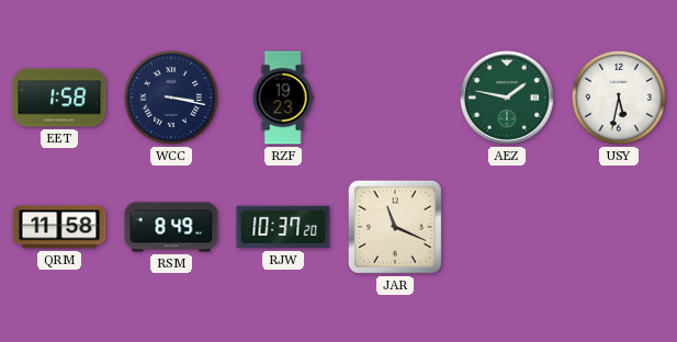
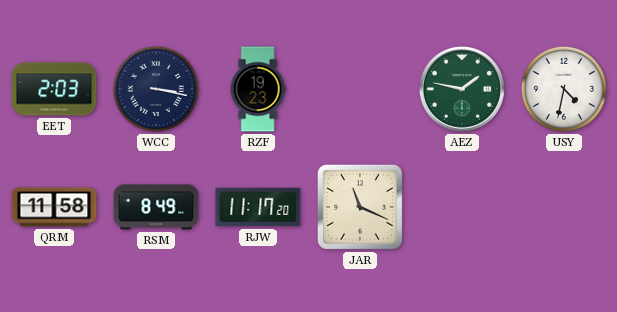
EET: 1:58 -> 2:03
USY: 5:32 -> 4:32
RJW: 10:37 -> 11:17
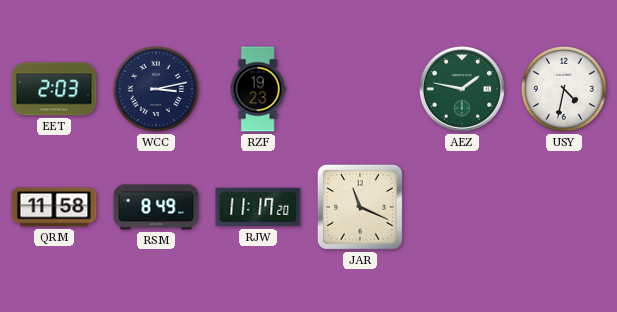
WCC: 3:17 -> 3:13
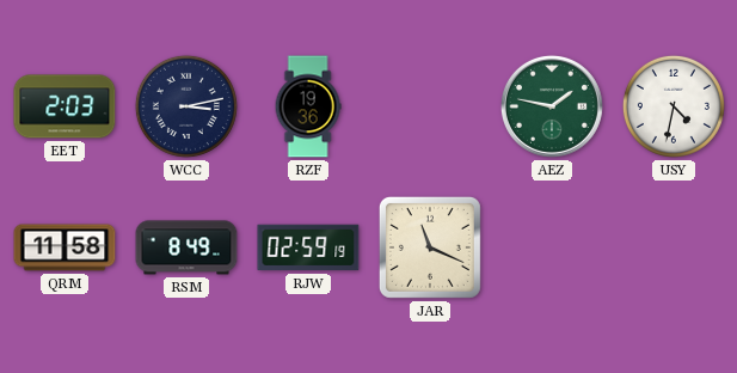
RZF: 19:23 -> 19:36
RJW: 11:17 -> 02:59
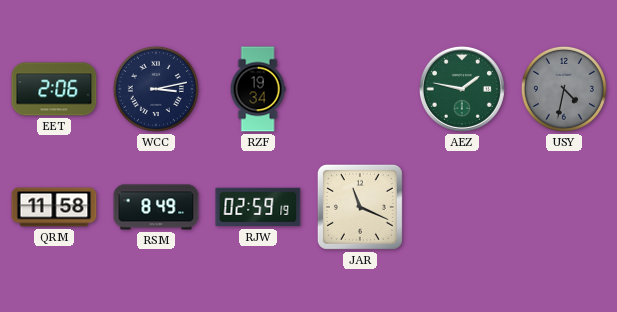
EET: 2:03 -> 2:06
RZF: 19:36 -> 19:34
USY dial: white -> grey
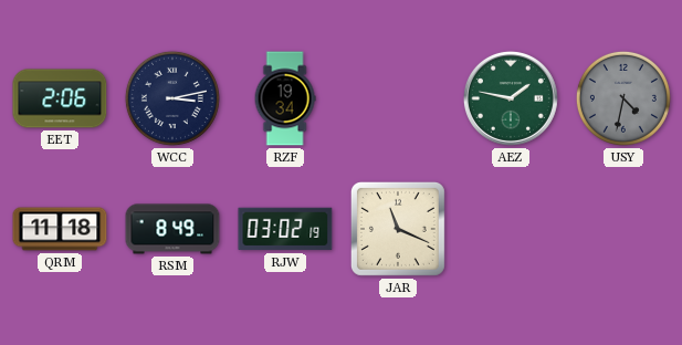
QRM: 11:58 -> 11:18
RJW: 02:59 -> 03:02
